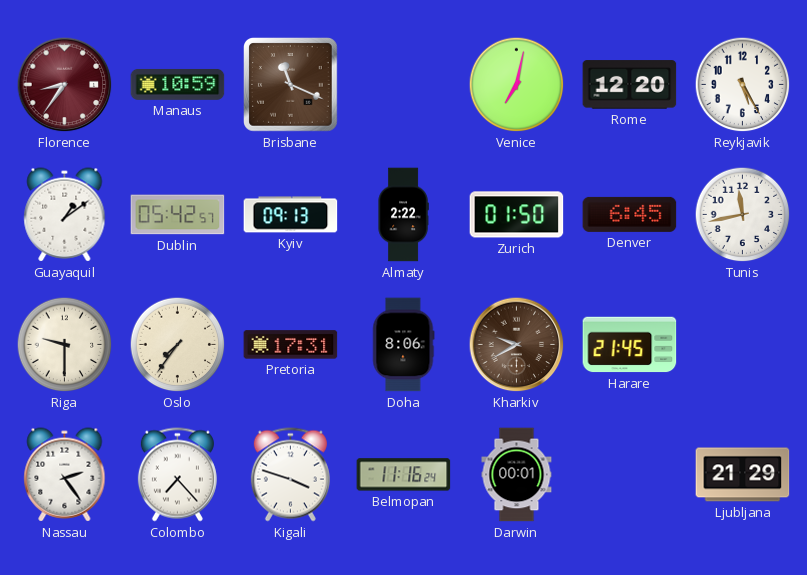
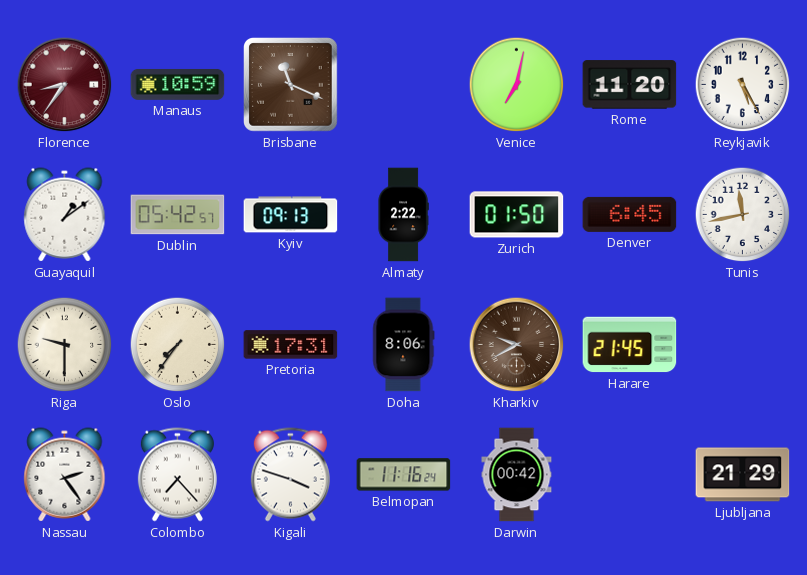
Rome: 12:20 -> 11:20
Darwin: 00:01 -> 00:42
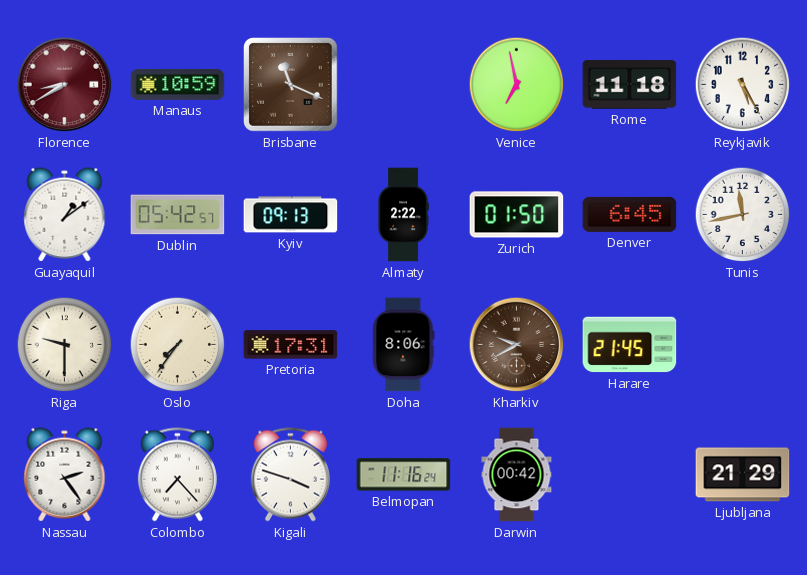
Florence: 8:36 -> 8:40
Venice: 7:02 -> 6:58
Rome: 11:20 -> 11:18
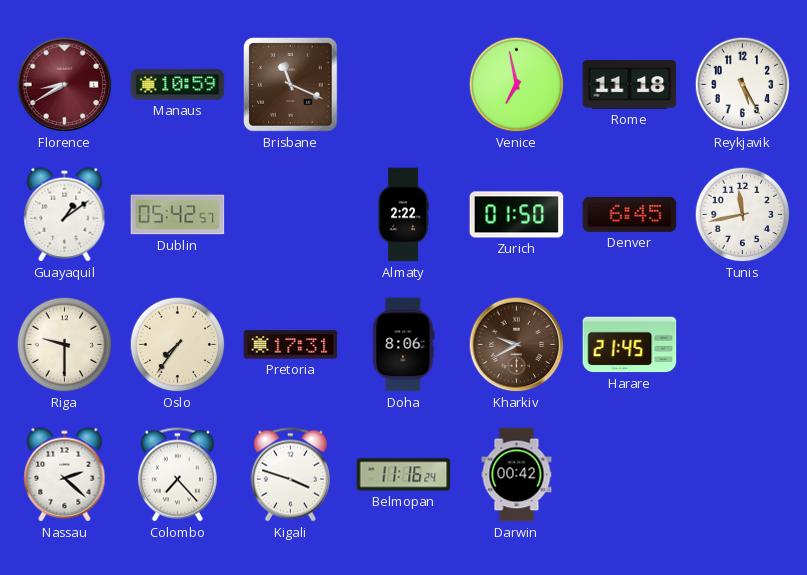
Kyiv: 09:13 -> none
Nassau: 2:24 -> 2:22
Ljubljana: 21:29 -> none
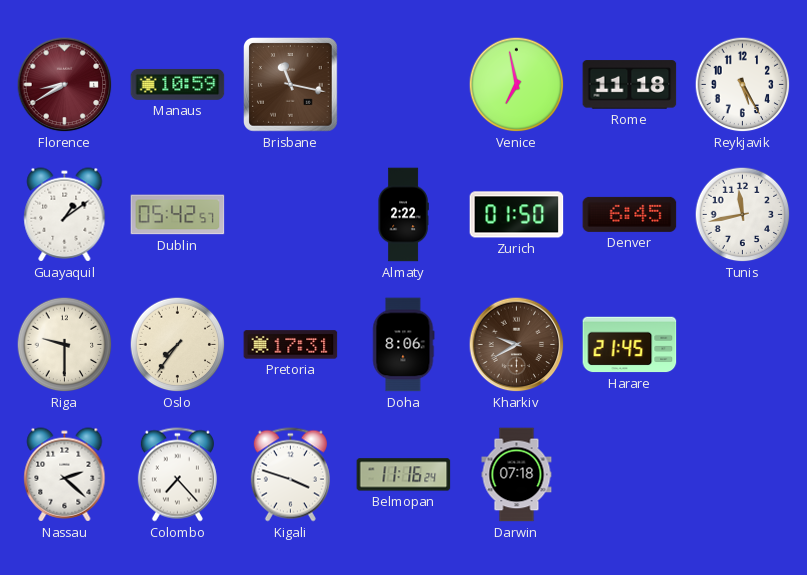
Brisbane: 11:19 -> 11:17
Darwin: 00:42 -> 07:18
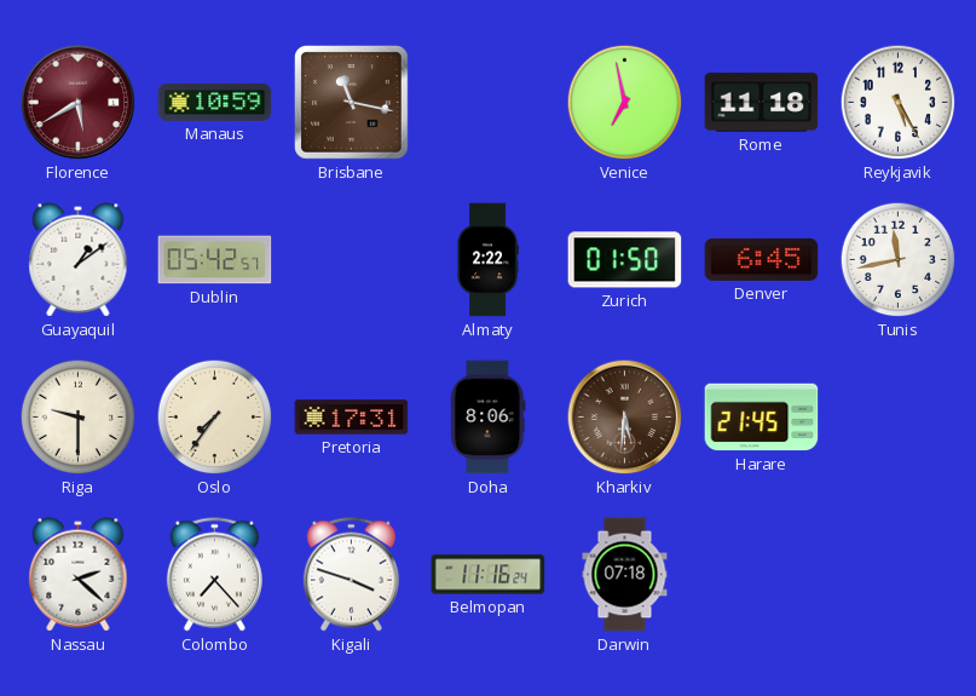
Florence: 8:40 -> 5:40
Kharkiv: 9:40 -> 5:31
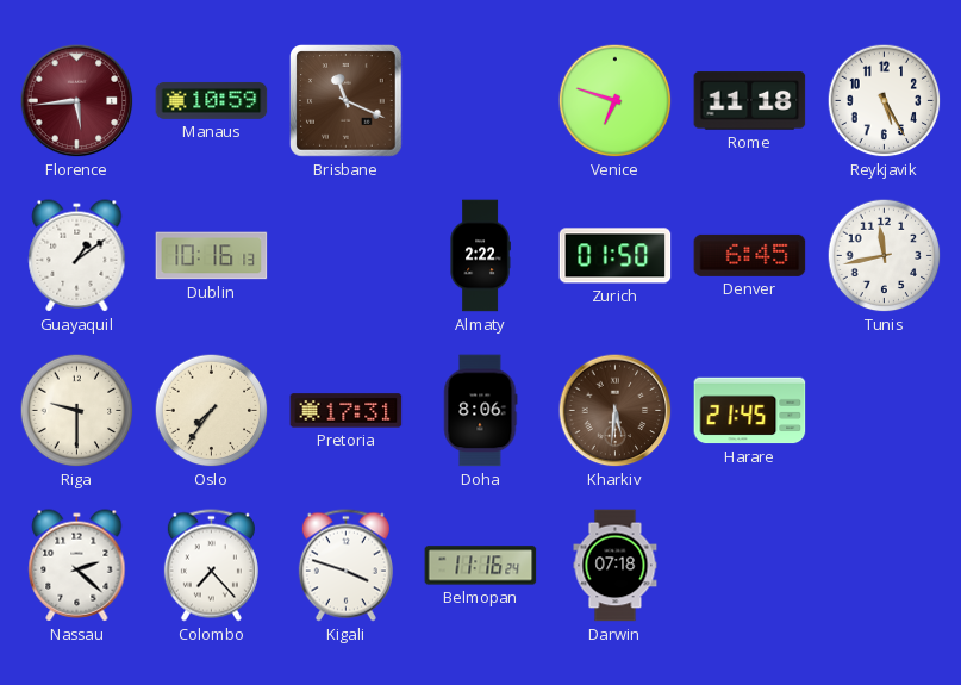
Florence: 5:40 -> 5:44
Brisbane: 11:17 -> 11:19
Venice: 6:58 -> 6:48
Dublin: 05:42 -> 10:16
